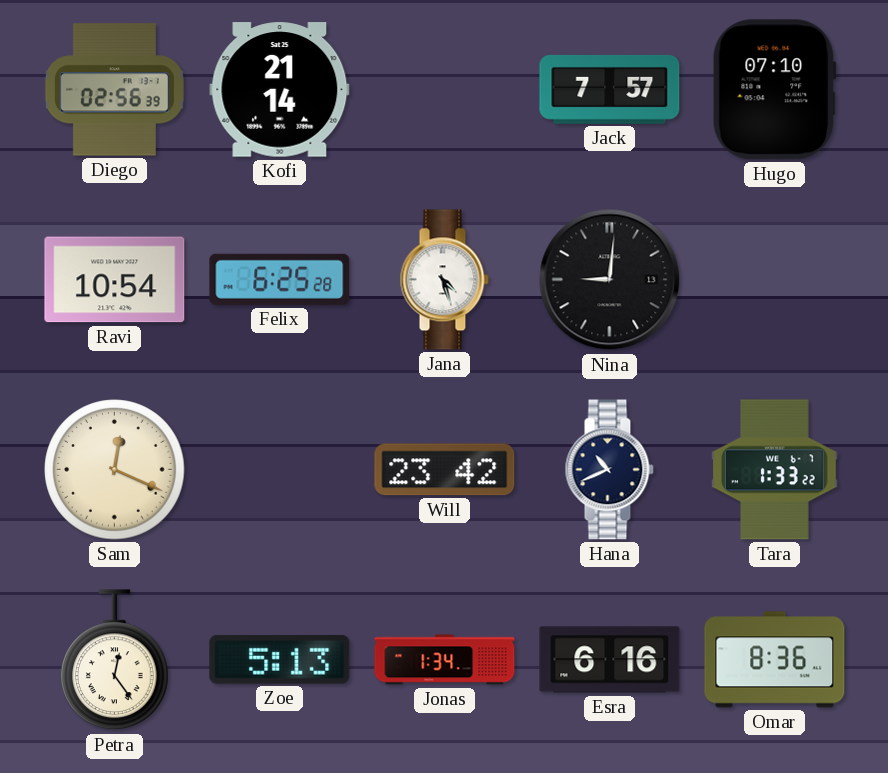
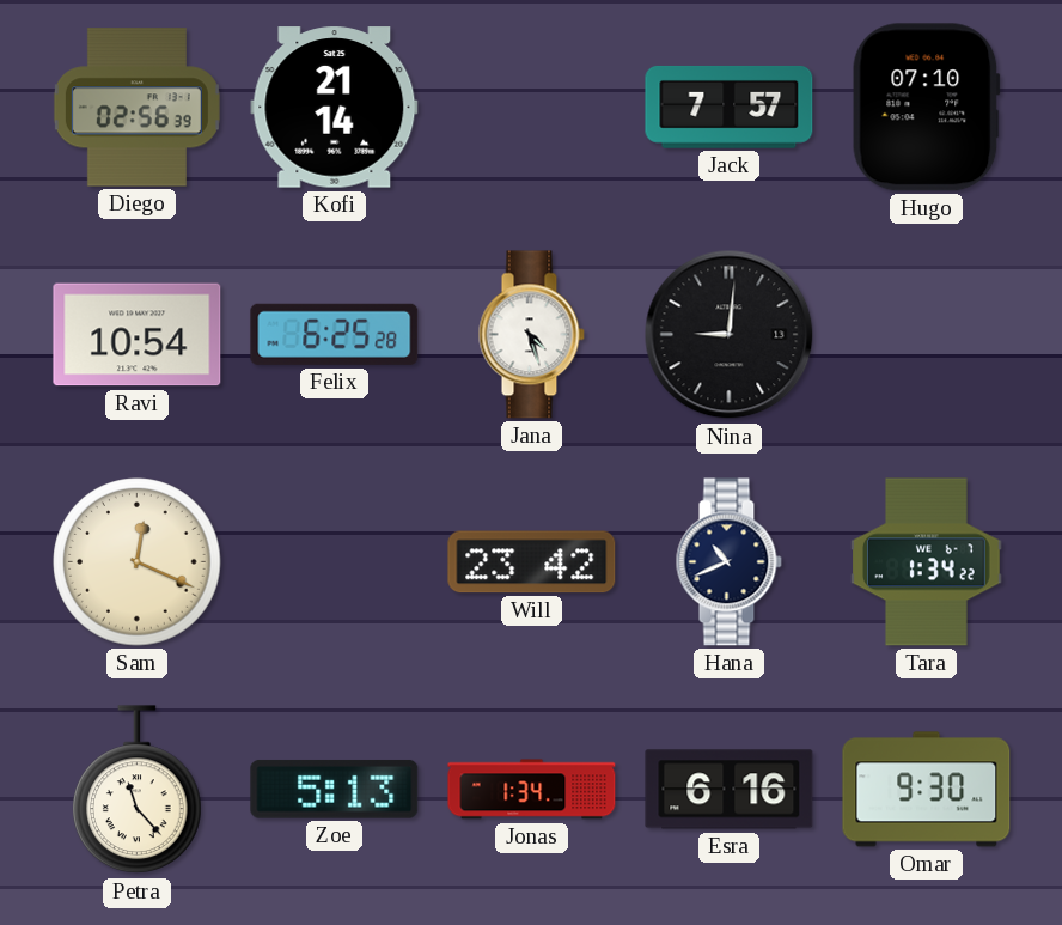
Tara: 1:33 -> 1:34
Petra: 12:24 -> 11:23
Omar: 8:36 -> 9:30
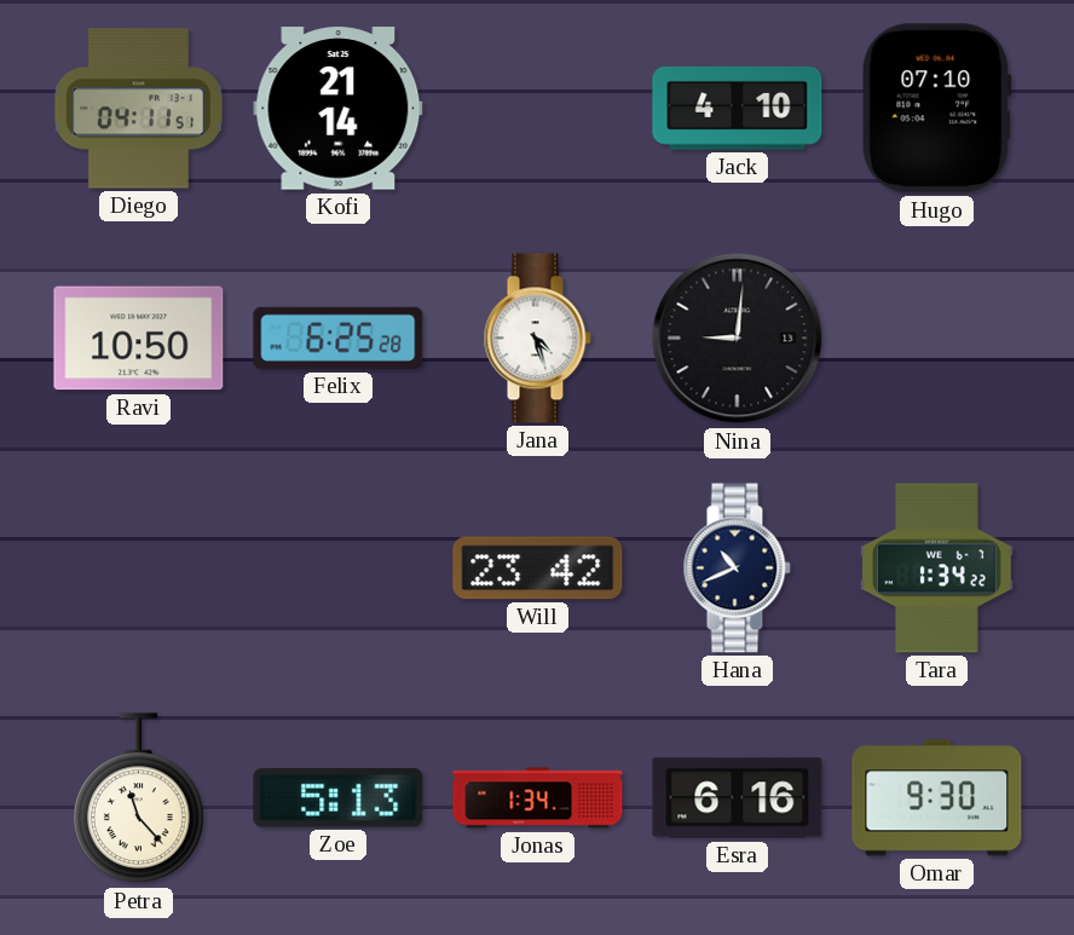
Diego: 02:56 -> 04:11
Jack: 7:57 -> 4:10
Ravi: 10:54 -> 10:50
Sam: 12:19 -> none
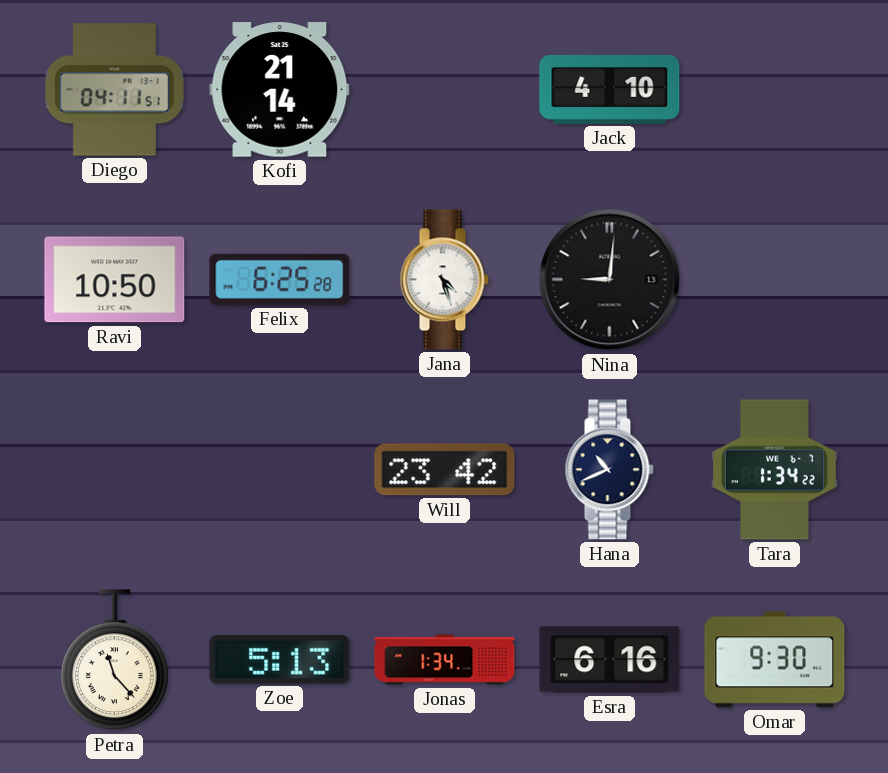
Hugo: 07:10 -> none
